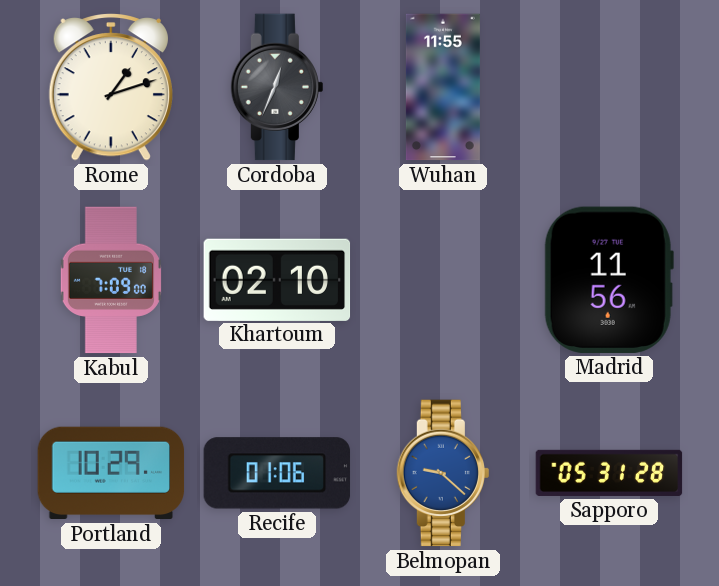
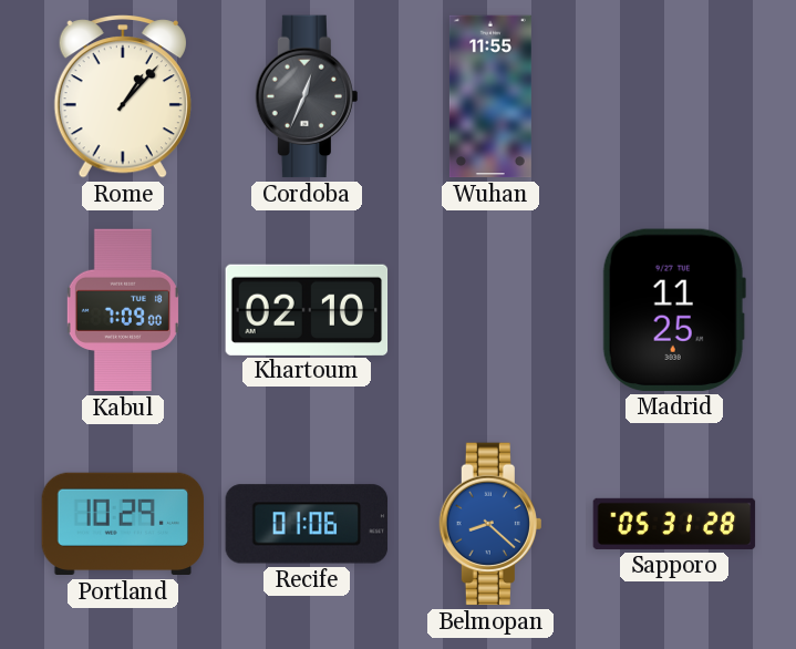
Rome: 1:12 -> 1:07
Madrid: 11:56 -> 11:25
Belmopan: 9:22 -> 8:22
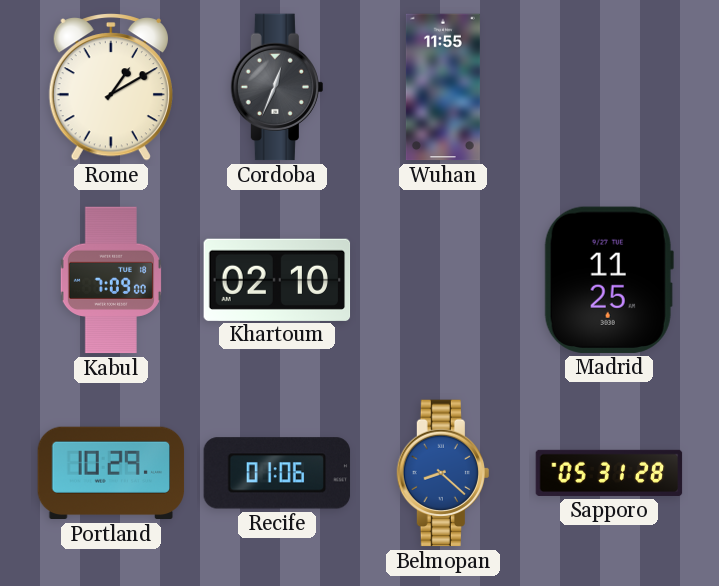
Rome: 1:07 -> 1:10
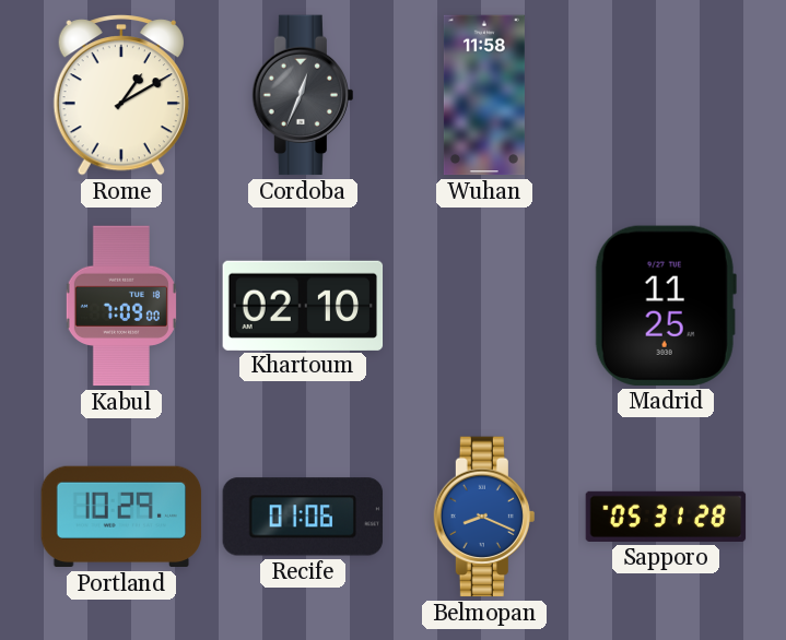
Wuhan: 11:55 -> 11:58
Belmopan: 8:22 -> 8:19
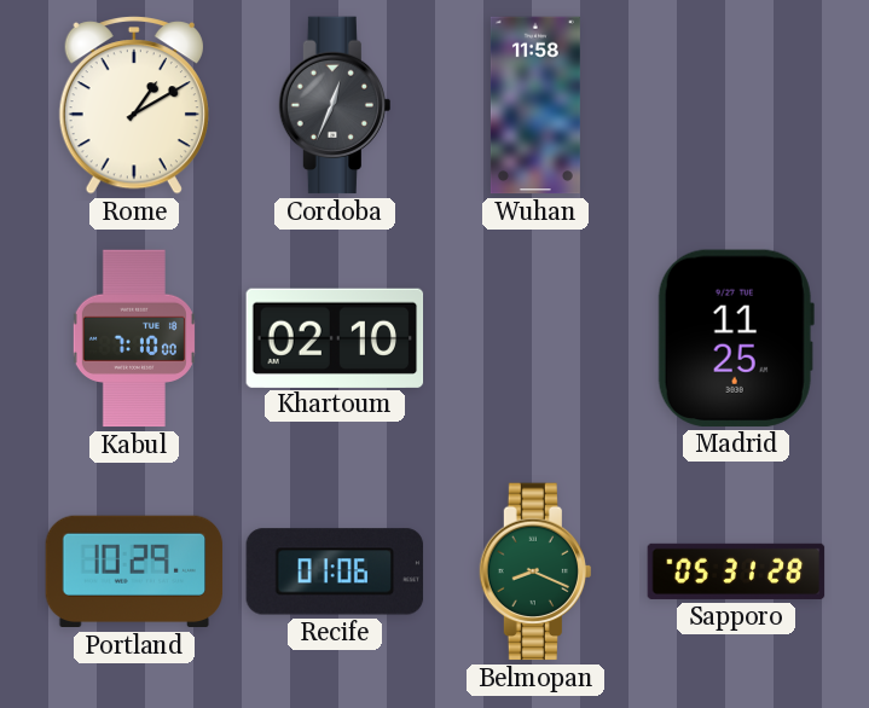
Kabul: 7:09 -> 7:10
Belmopan dial: blue -> green
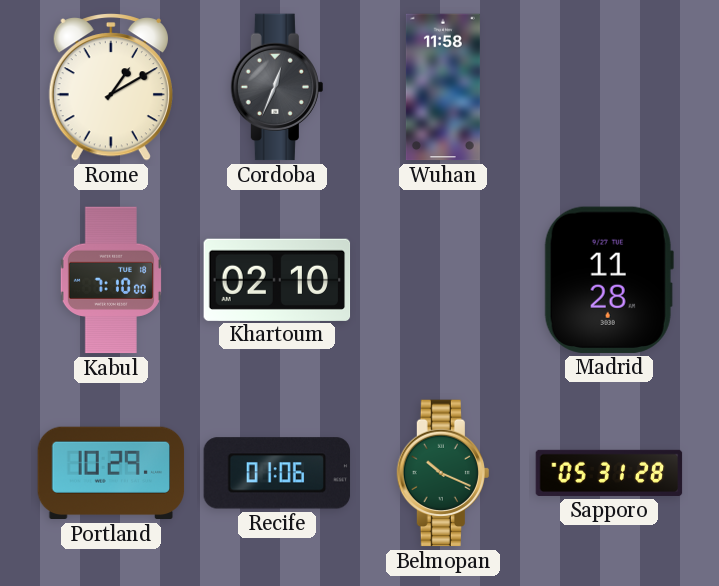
Madrid: 11:25 -> 11:28
Belmopan: 8:19 -> 10:19
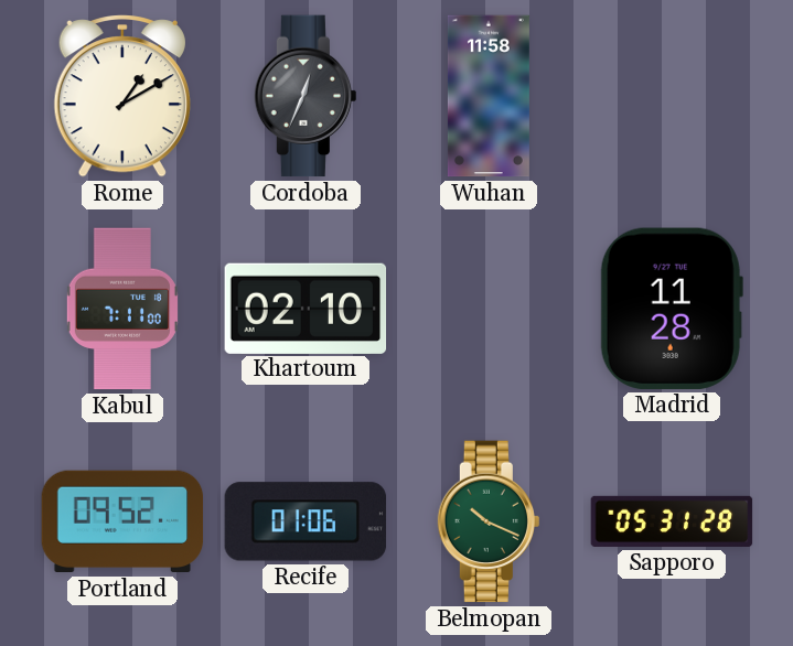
Kabul: 7:10 -> 7:11
Portland: 10:29 -> 09:52
